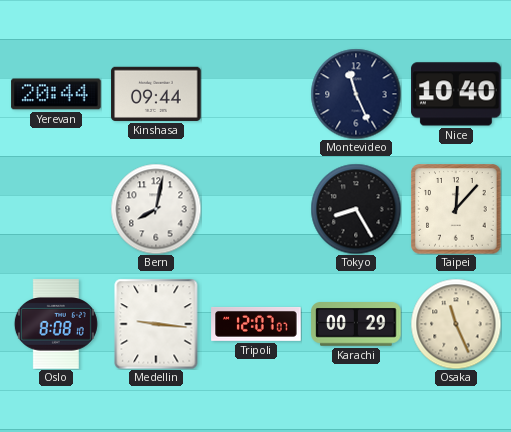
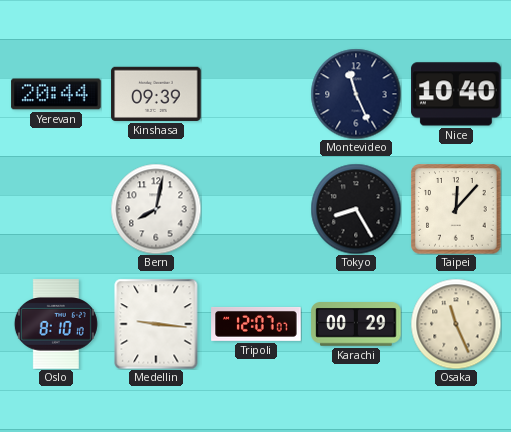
Kinshasa: 09:44 -> 09:39
Oslo: 8:08 -> 8:10
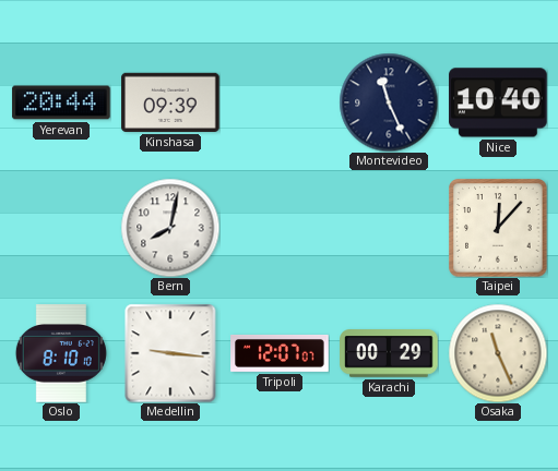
Tokyo: 8:25 -> none
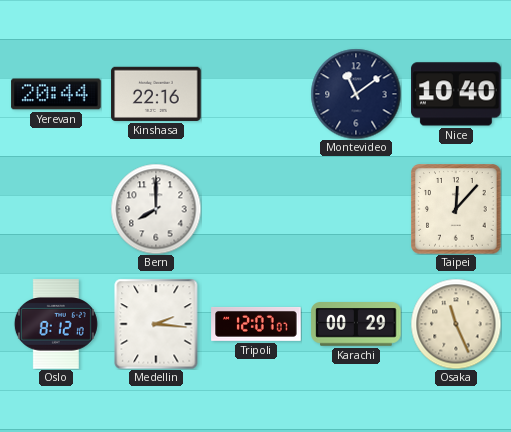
Kinshasa: 09:39 -> 22:16
Montevideo: 11:26 -> 11:09
Bern: 8:02 -> 8:00
Oslo: 8:10 -> 8:12
Medellin: 9:16 -> 2:16
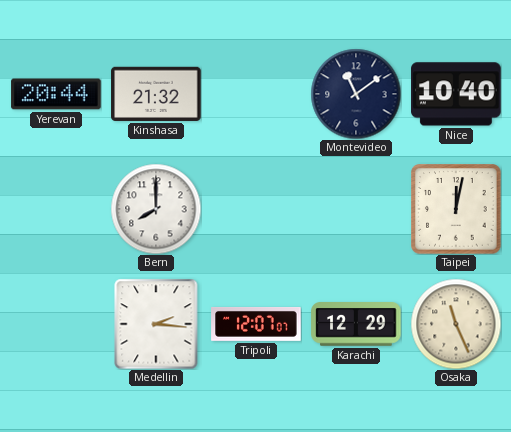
Kinshasa: 22:16 -> 21:32
Taipei: 12:07 -> 12:02
Oslo: 8:12 -> none
Karachi: 00:29 -> 12:29
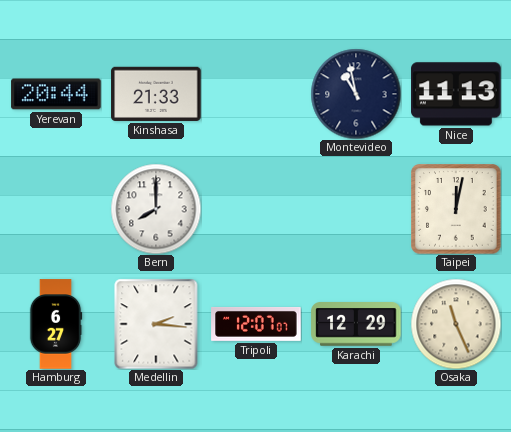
Kinshasa: 21:32 -> 21:33
Montevideo: 11:09 -> 10:58
Nice: 10:40 -> 11:13
Hamburg: none -> 6:27
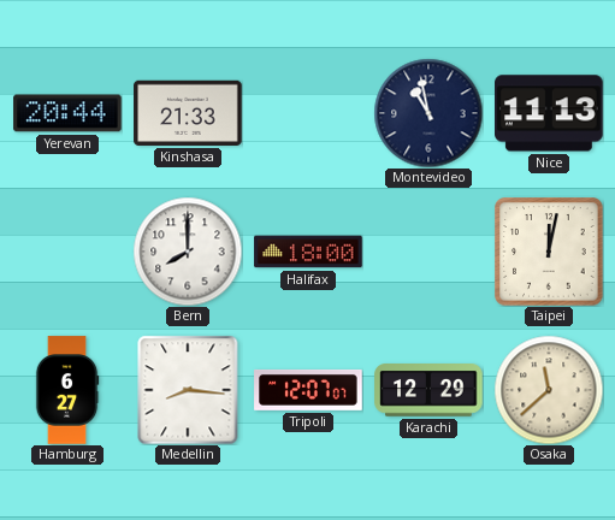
Halifax: none -> 18:00
Medellin: 2:16 -> 8:16
Osaka: 11:26 -> 11:38
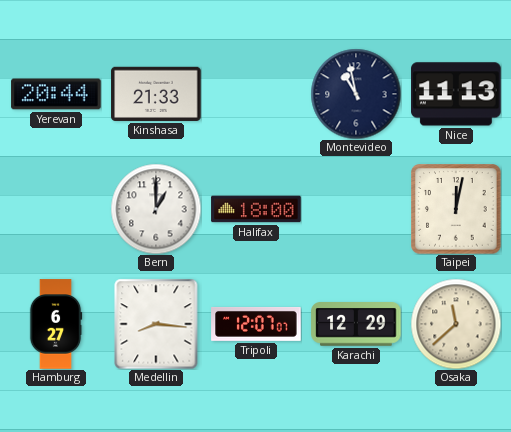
Bern: 8:00 -> 1:00
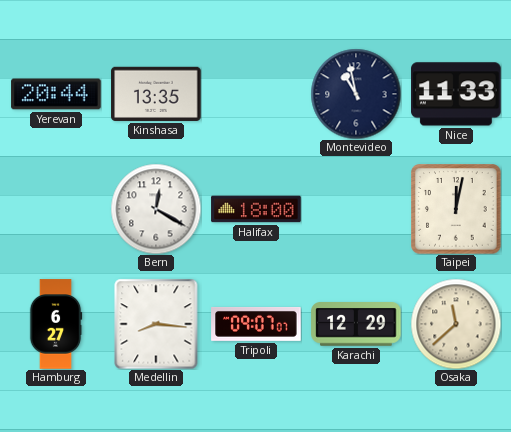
Kinshasa: 21:33 -> 13:35
Nice: 11:13 -> 11:33
Bern: 1:00 -> 12:20
Tripoli: 12:07 -> 09:07
